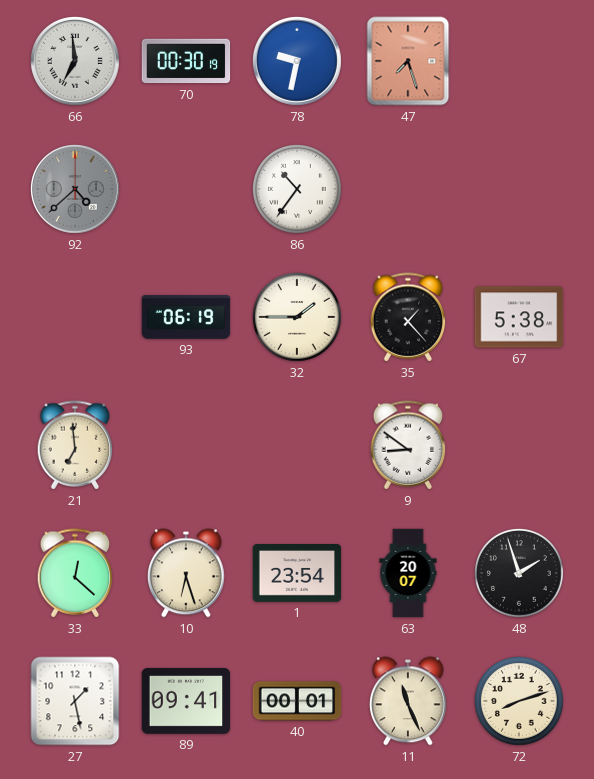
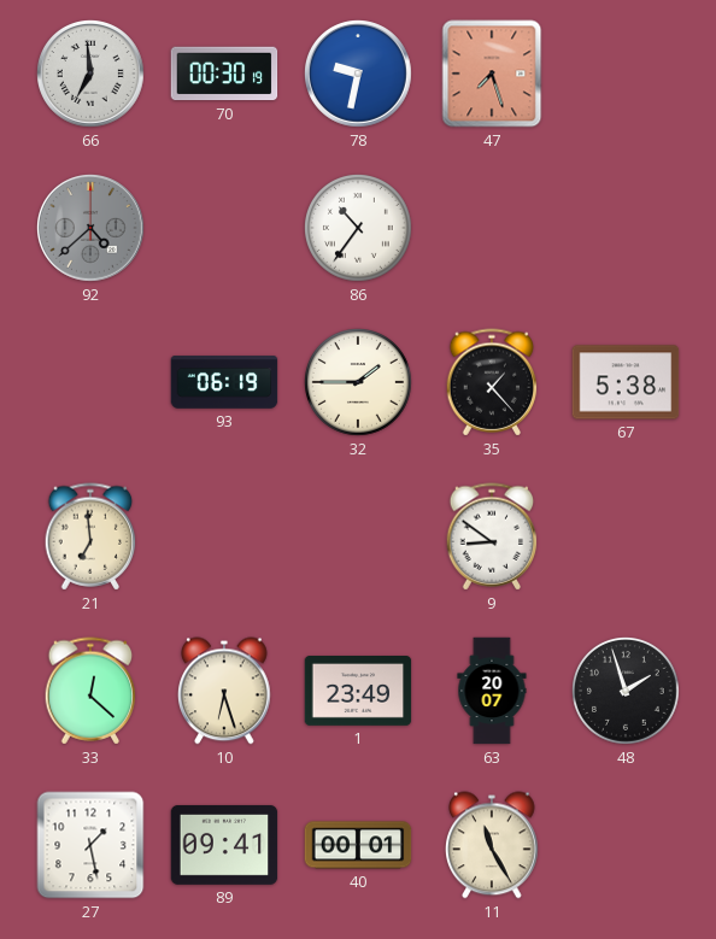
1: 23:54 -> 23:49
11: 11:26 -> 11:25
72: 8:12 -> none
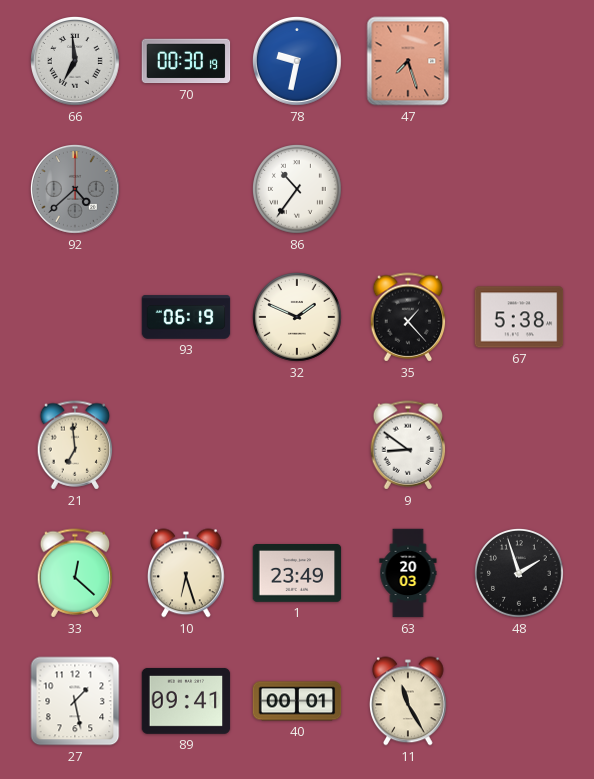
32: 1:45 -> 1:49
63: 20:07 -> 20:03
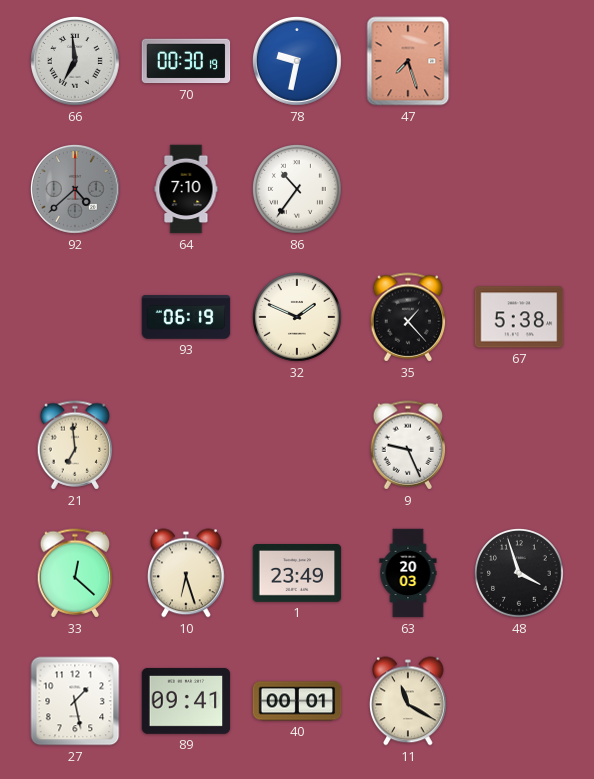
64: none -> 7:10
9: 8:51 -> 9:26
48: 1:57 -> 3:57
11: 11:25 -> 11:20
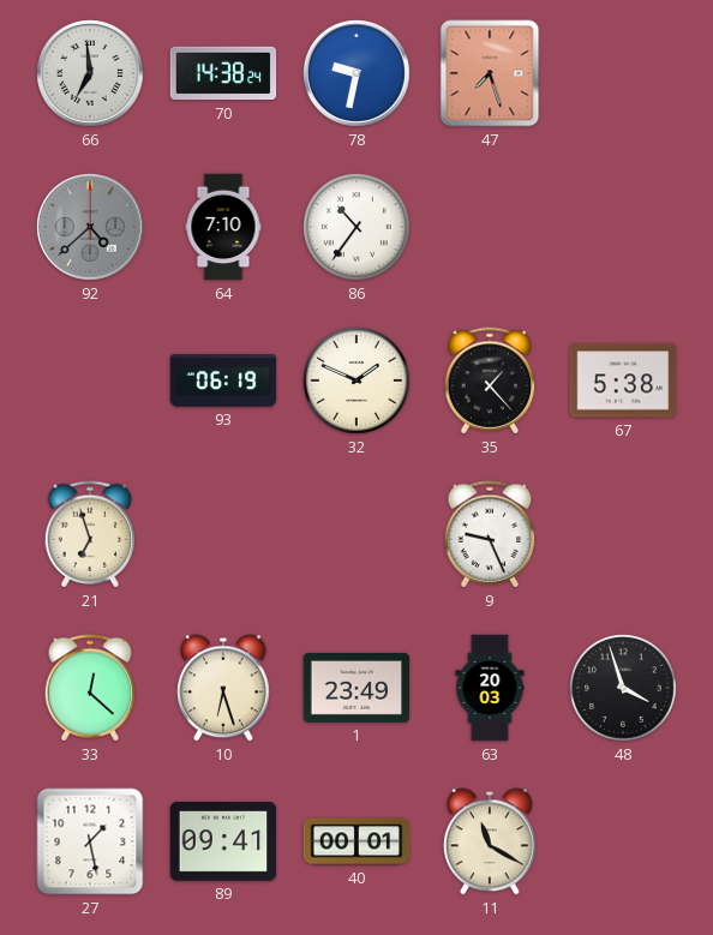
70: 00:30 -> 14:38
21: 6:59 -> 6:57
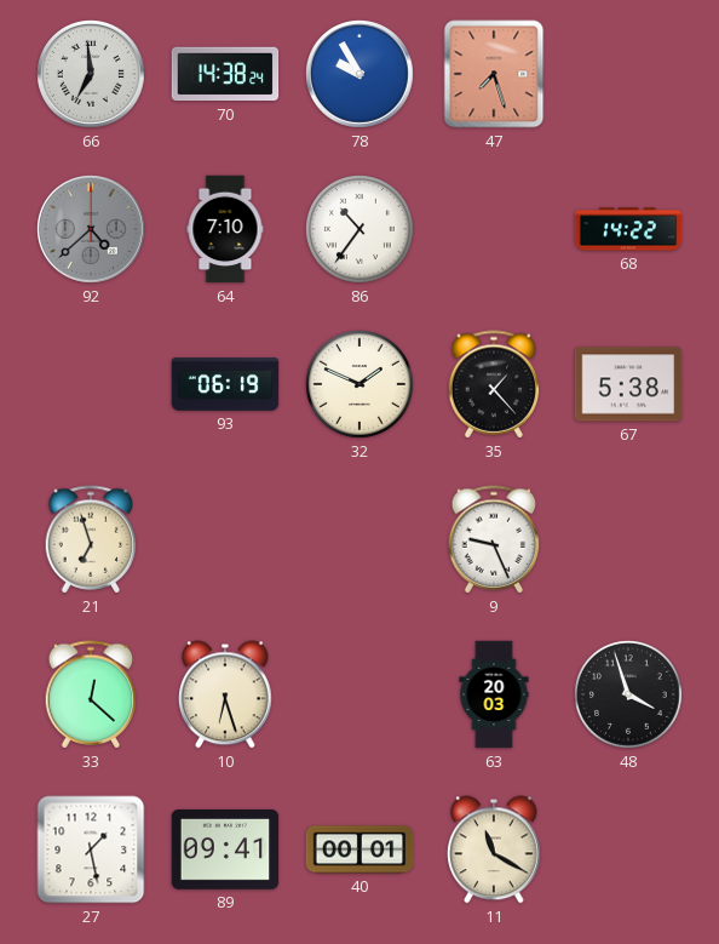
78: 9:32 -> 9:55
68: none -> 14:22
1: 23:49 -> none
